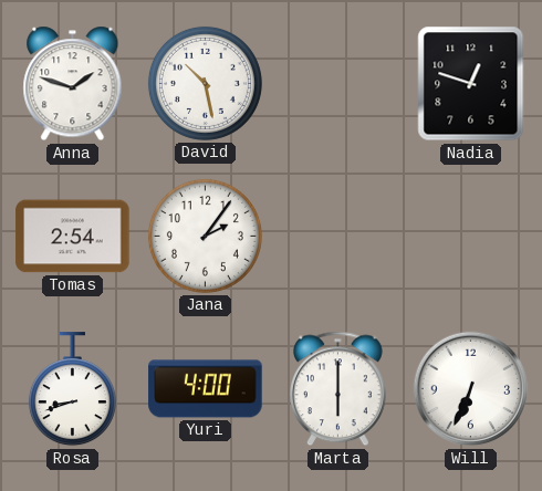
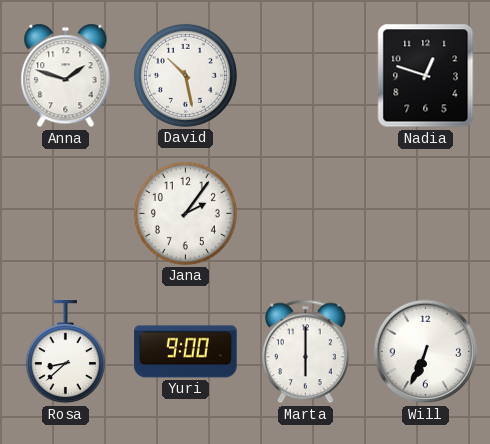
Tomas: 2:54 -> none
Rosa: 8:42 -> 8:38
Yuri: 4:00 -> 9:00
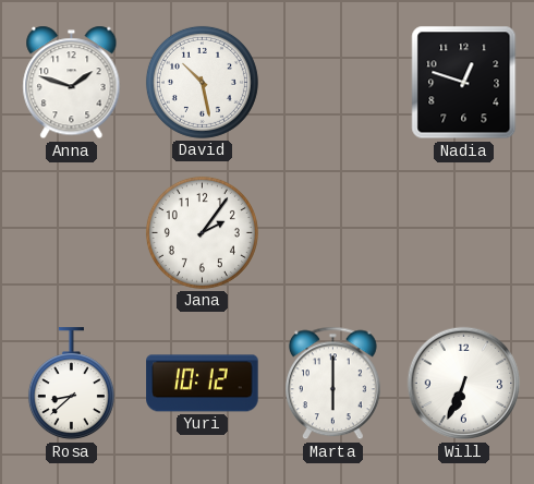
Yuri: 9:00 -> 10:12
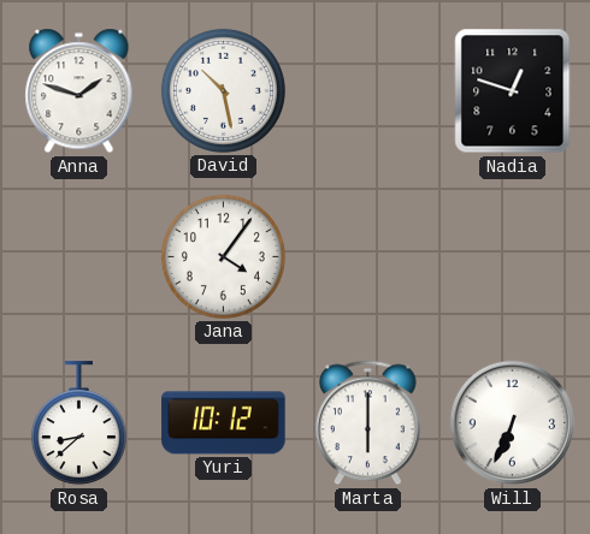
Jana: 2:06 -> 4:06
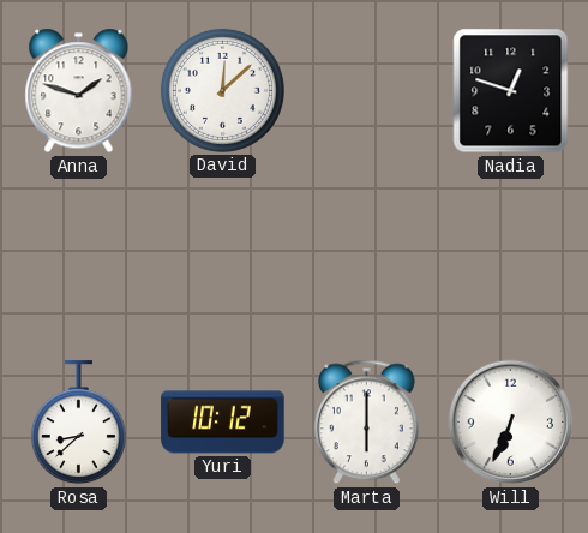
David: 10:28 -> 12:08
Jana: 4:06 -> none
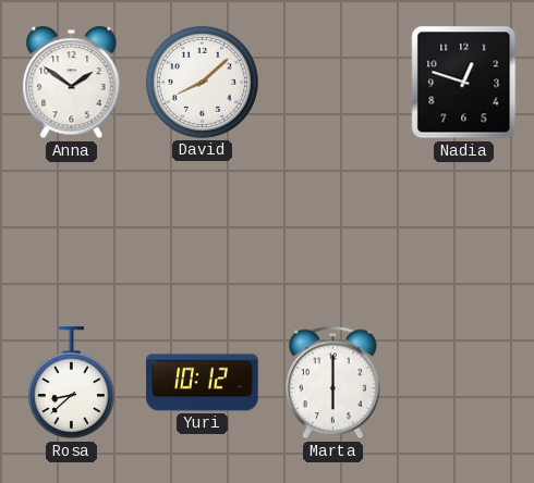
Anna: 1:48 -> 1:51
David: 12:08 -> 8:08
Will: 6:34 -> none
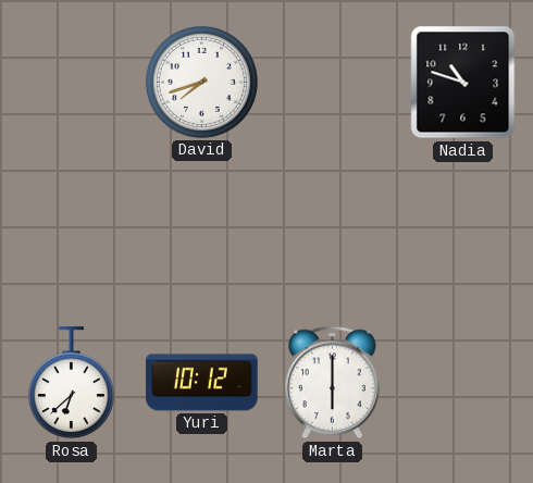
Anna: 1:51 -> none
David: 8:08 -> 7:42
Nadia: 12:48 -> 10:48
Rosa: 8:38 -> 6:38
